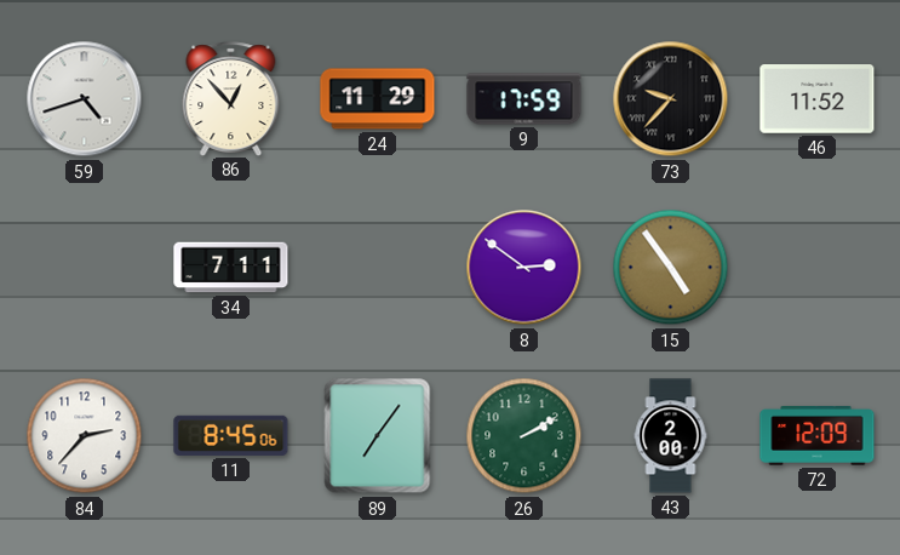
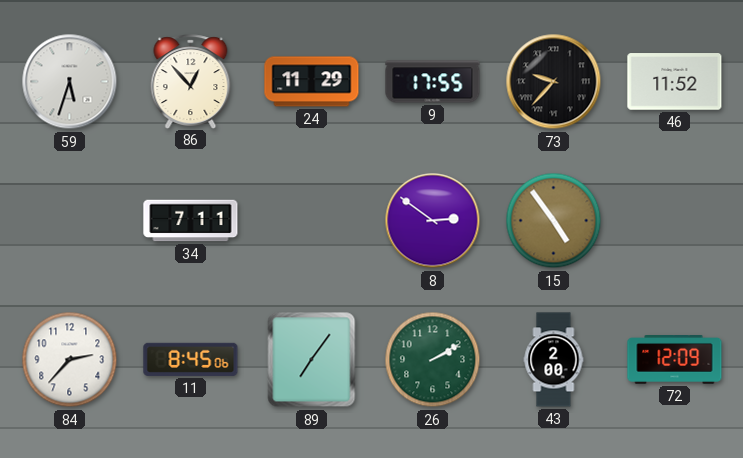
59: 4:42 -> 5:33
9: 17:59 -> 17:55
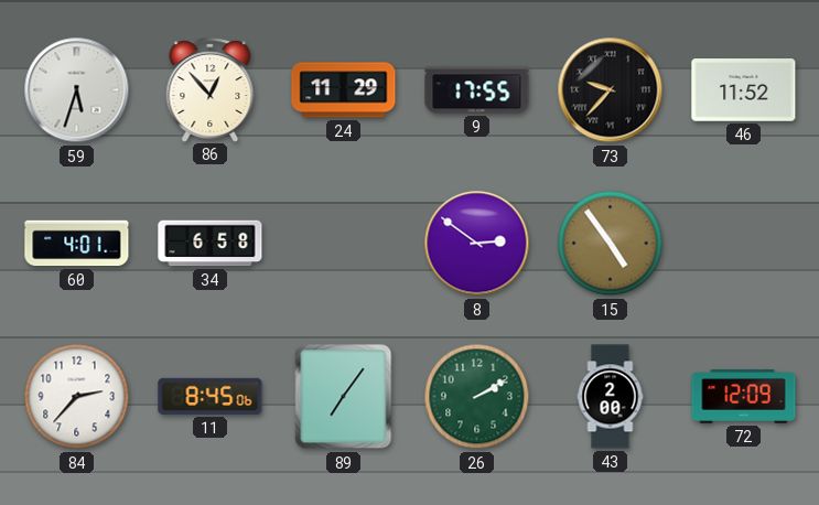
60: none -> 4:01
34: 7:11 -> 6:58
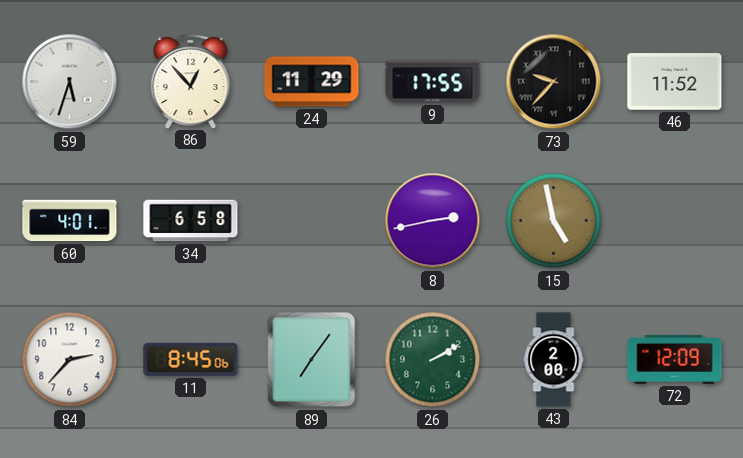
8: 2:51 -> 2:43
15: 4:54 -> 4:58
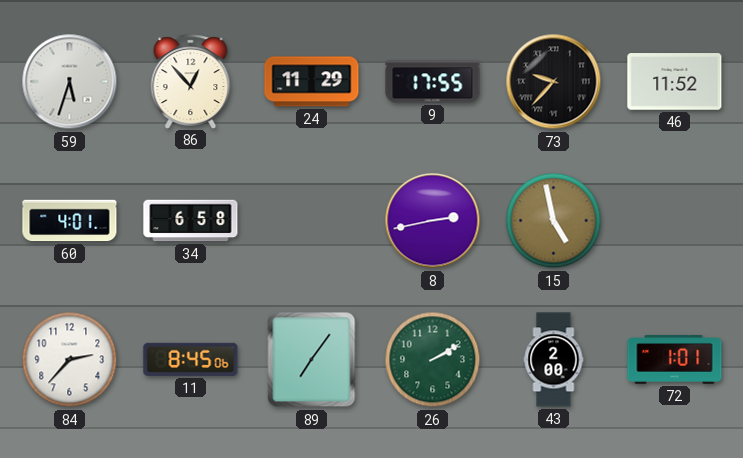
72: 12:09 -> 1:01
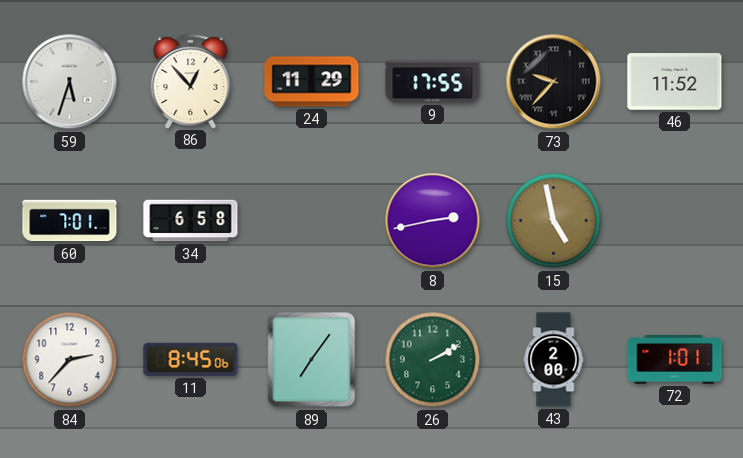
60: 4:01 -> 7:01
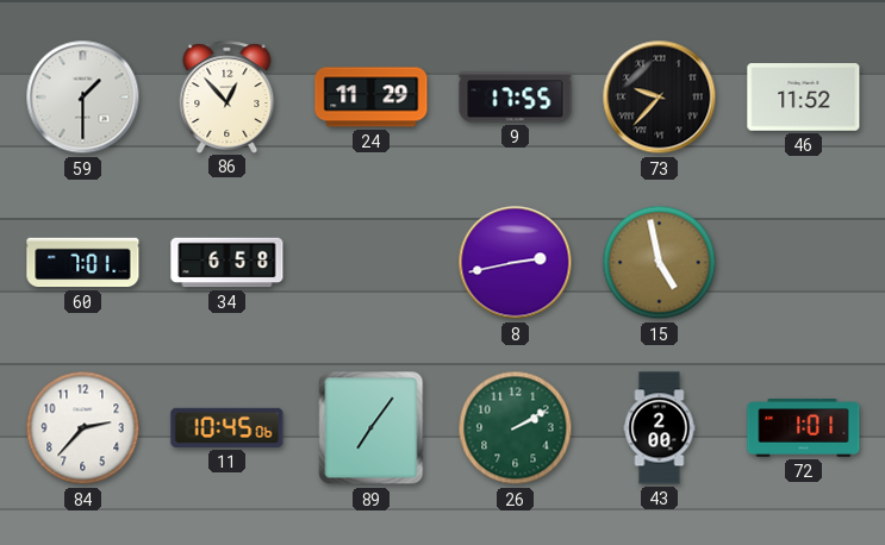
59: 5:33 -> 1:30
11: 8:45 -> 10:45
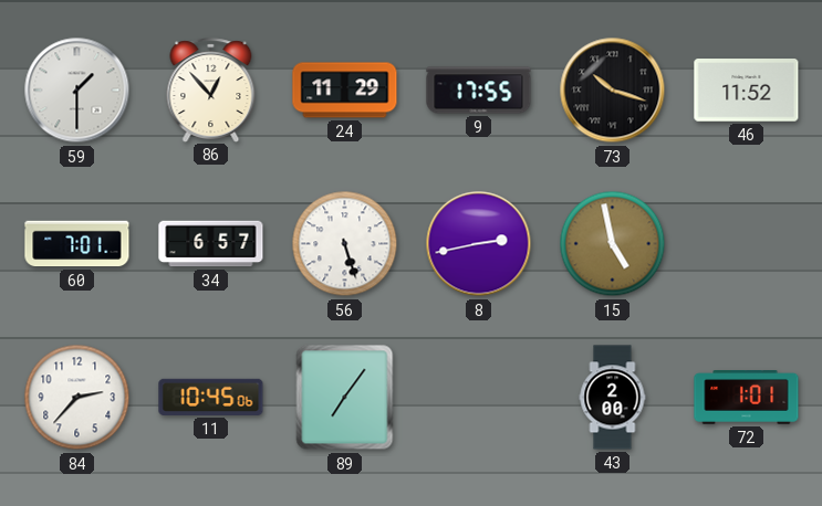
73: 9:37 -> 10:18
34: 6:58 -> 6:57
56: none -> 5:27
26: 2:10 -> none
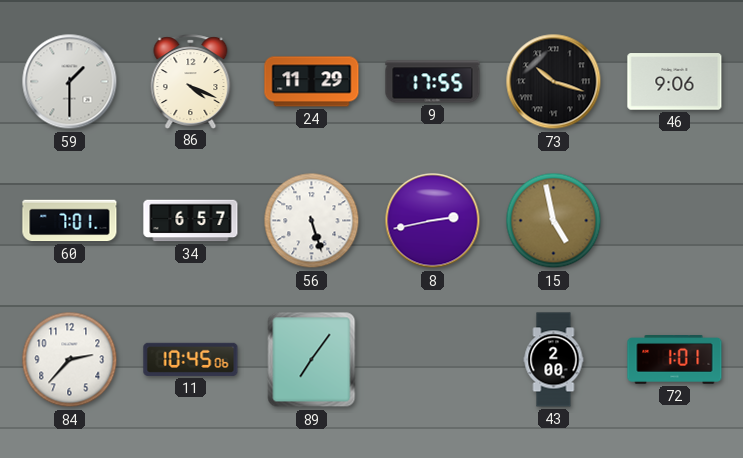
86: 12:53 -> 4:19
46: 11:52 -> 9:06
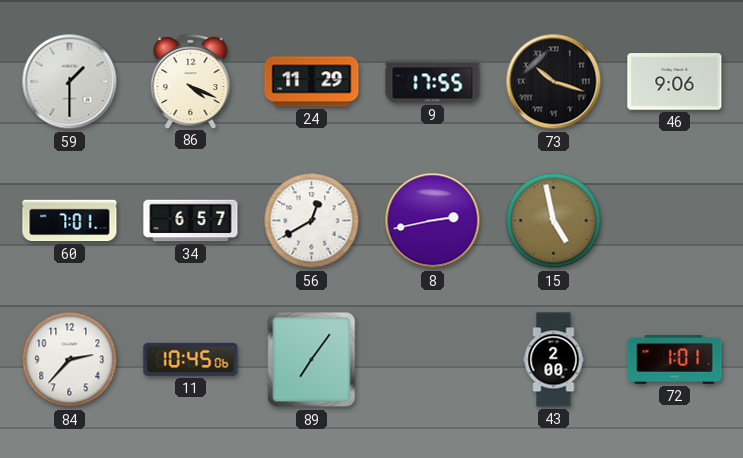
56: 5:27 -> 12:40
